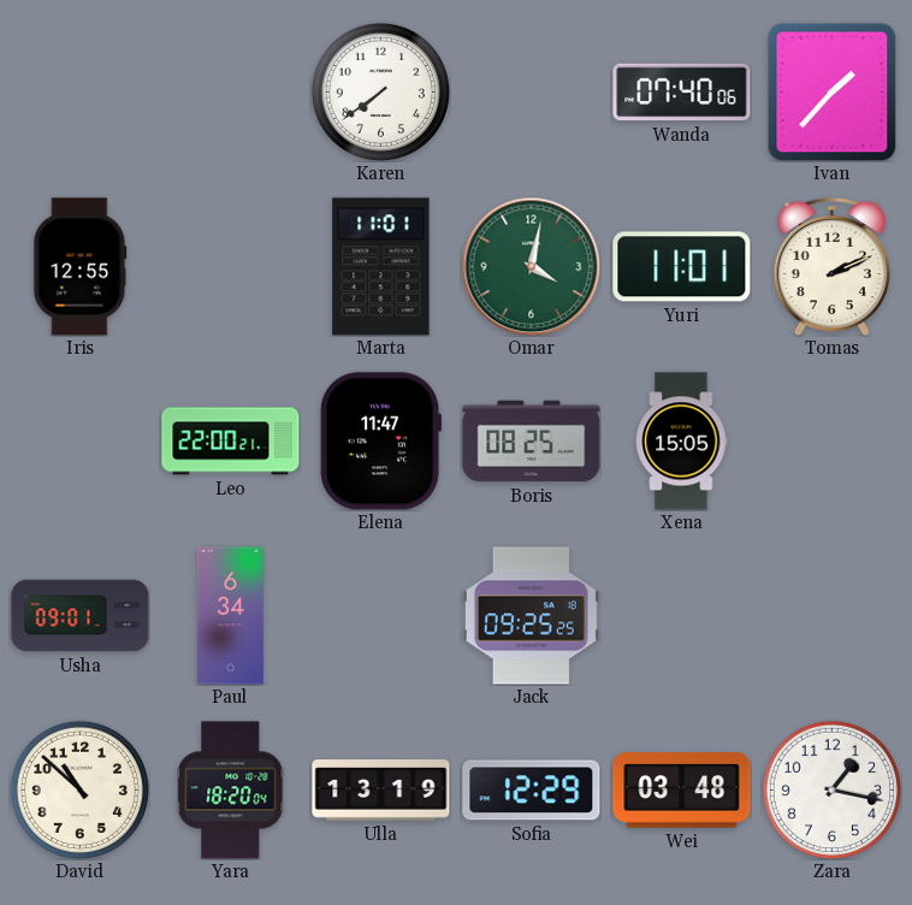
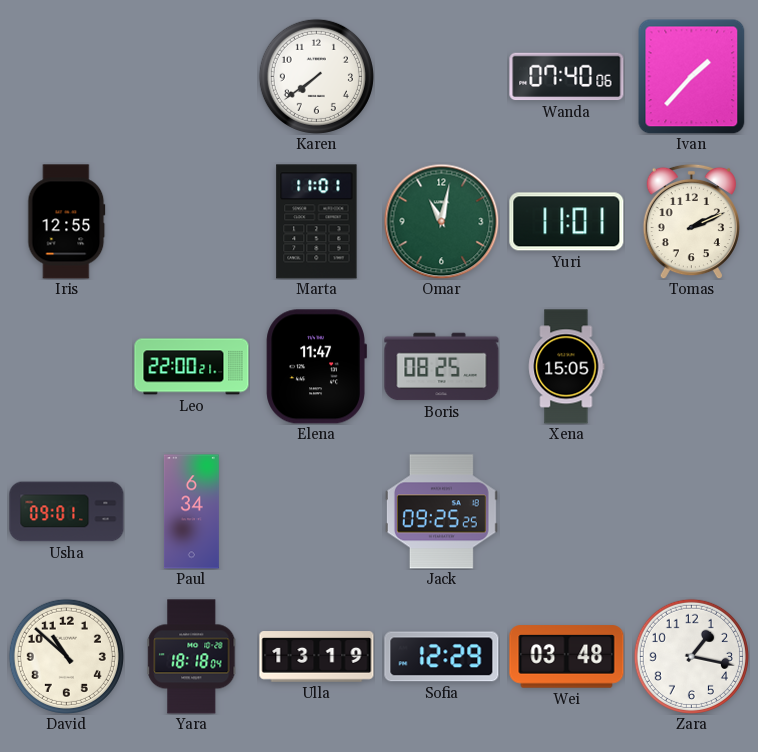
Omar: 4:02 -> 11:02
Yara: 18:20 -> 18:18
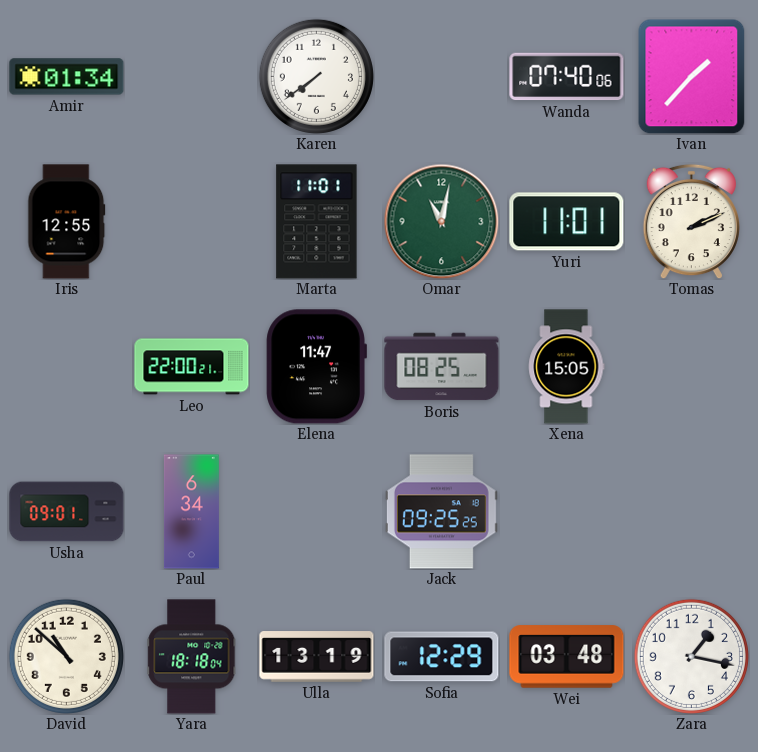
Amir: none -> 01:34
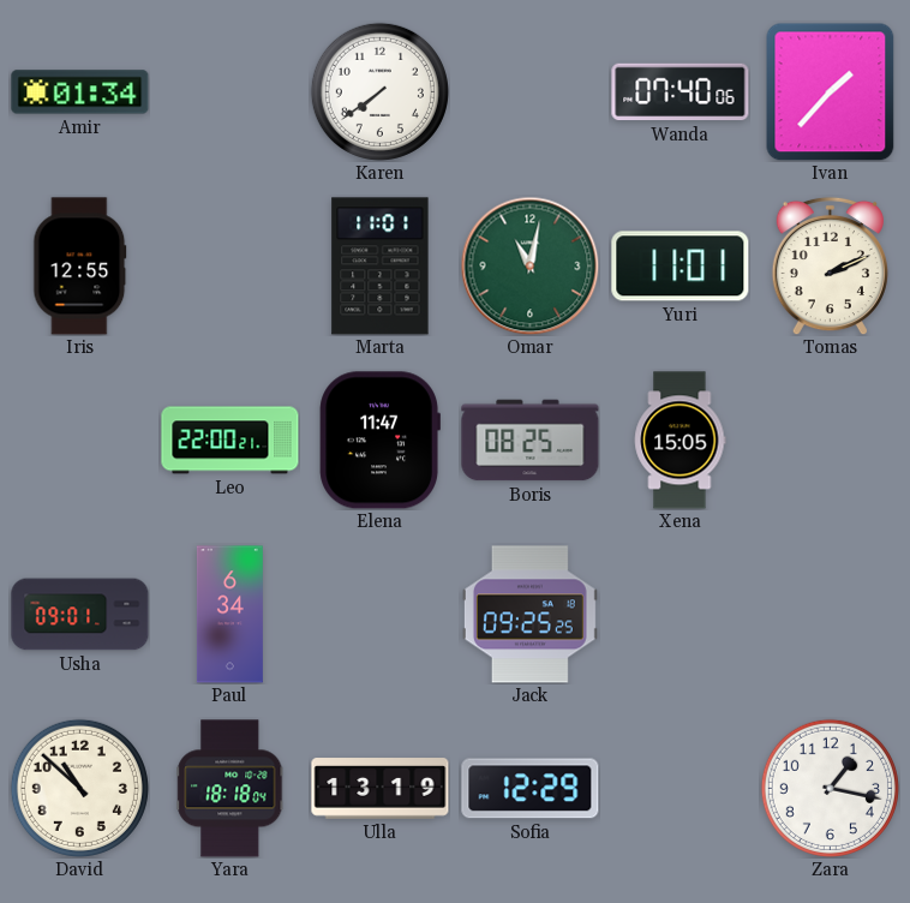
Wei: 03:48 -> none
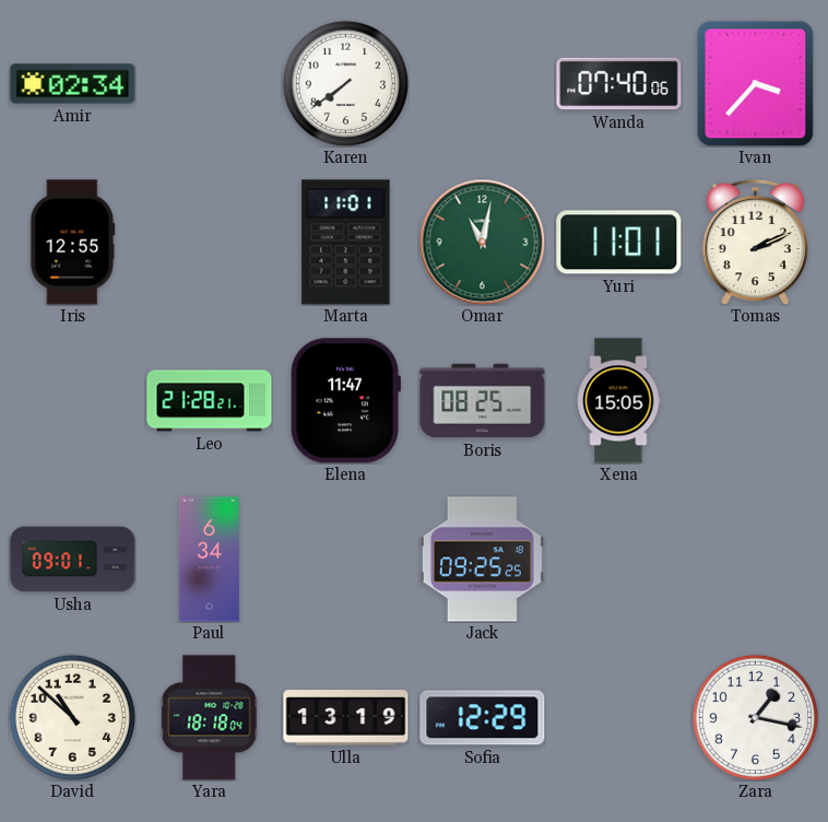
Amir: 01:34 -> 02:34
Ivan: 1:37 -> 3:37
Leo: 22:00 -> 21:28
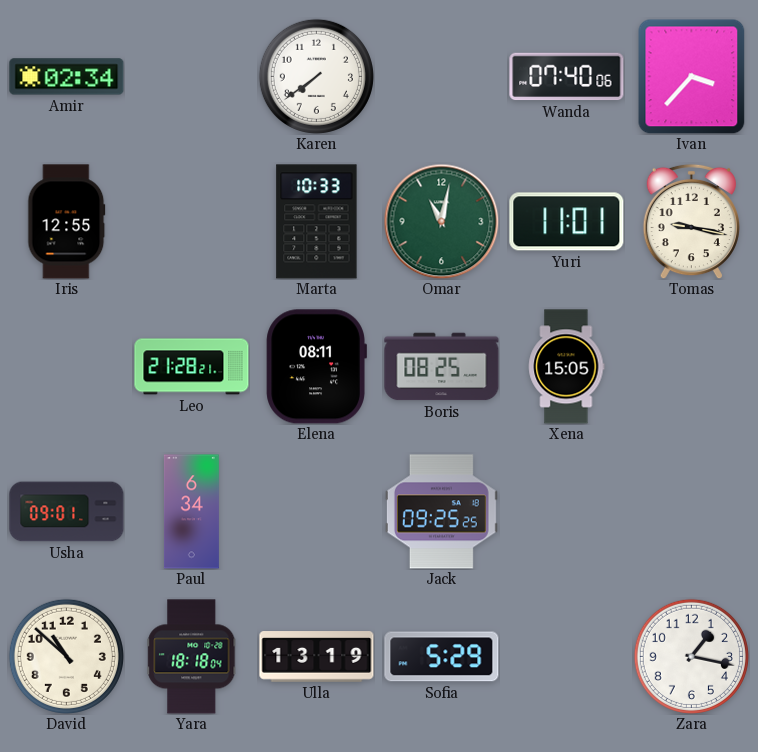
Marta: 11:01 -> 10:33
Tomas: 2:11 -> 9:17
Elena: 11:47 -> 08:11
Sofia: 12:29 -> 5:29
